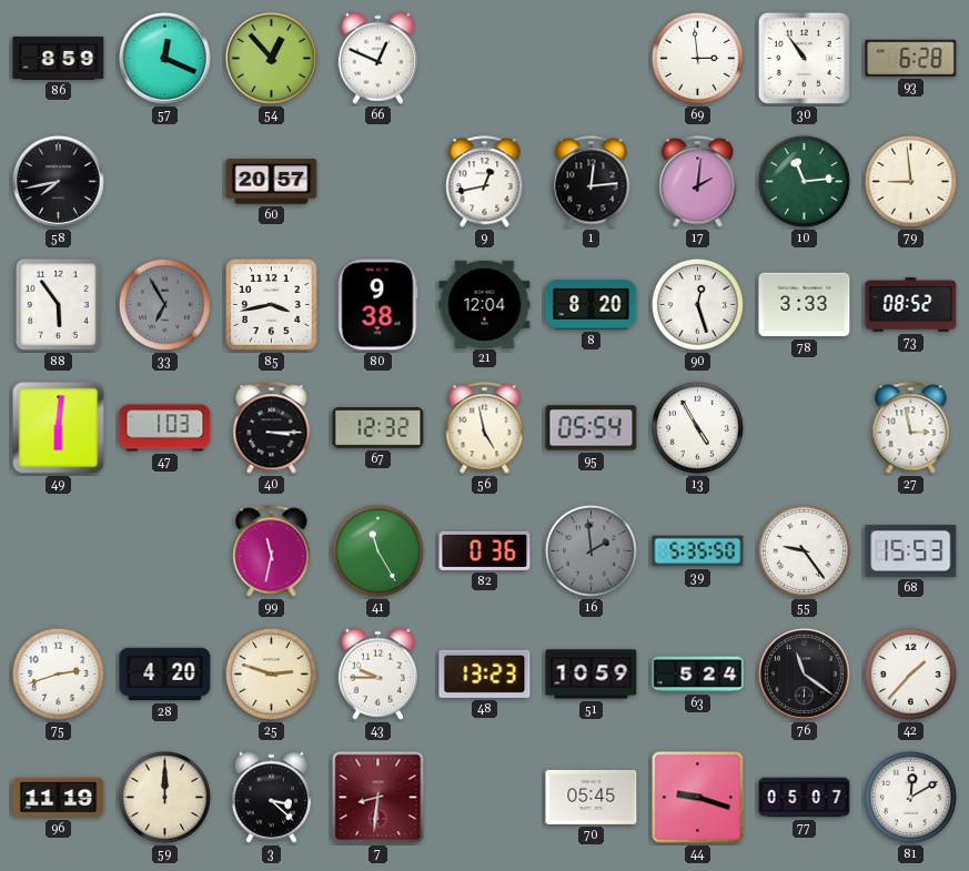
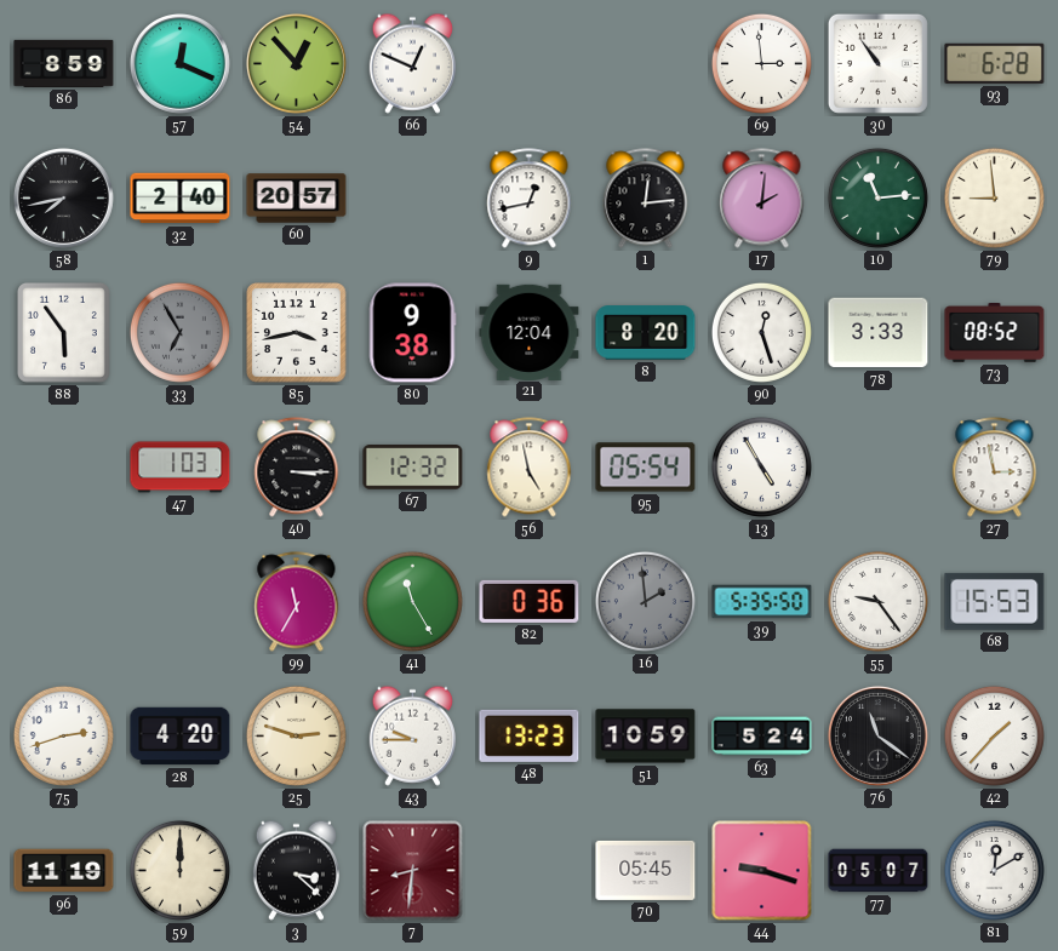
32: none -> 2:40
49: 6:01 -> none
99: 11:32 -> 11:35
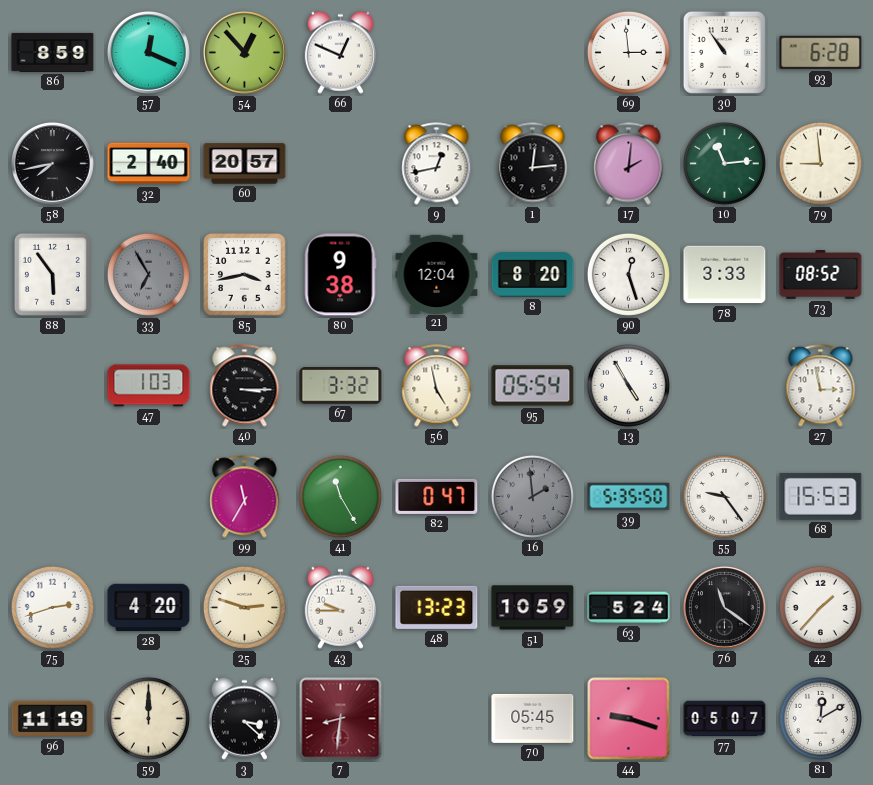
67: 12:32 -> 3:32
82: 0:36 -> 0:47
